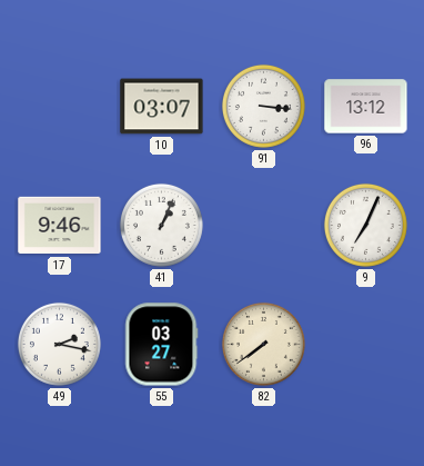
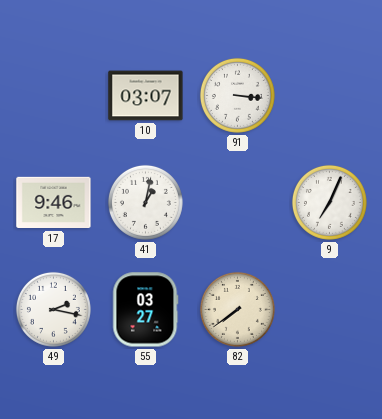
96: 13:12 -> none
41: 1:04 -> 1:02
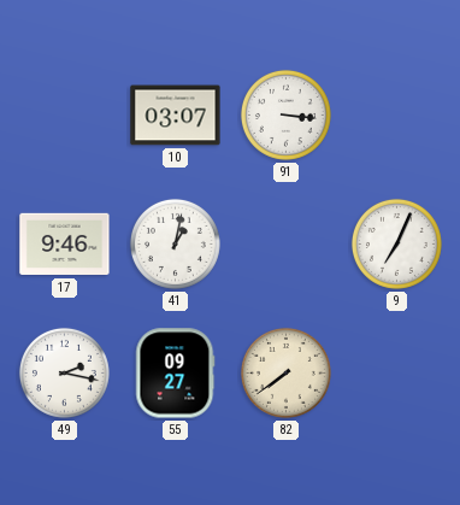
55: 03:27 -> 09:27
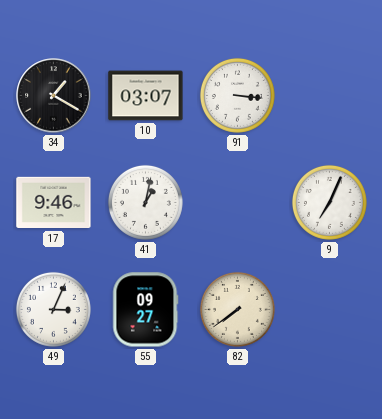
34: none -> 1:20
49: 2:17 -> 3:04
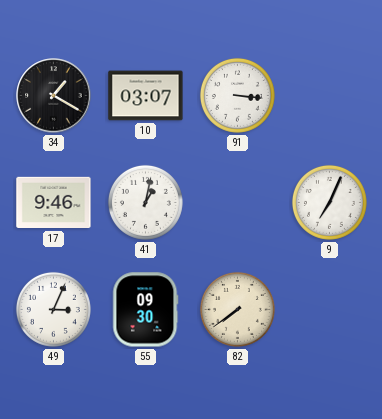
55: 09:27 -> 09:30
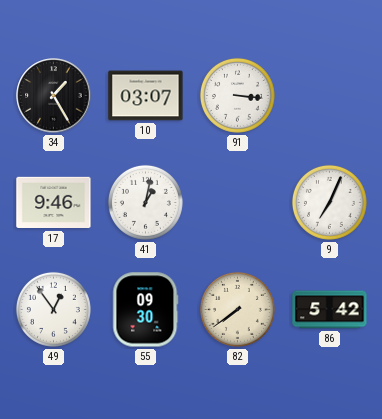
34: 1:20 -> 1:25
49: 3:04 -> 12:54
86: none -> 5:42
